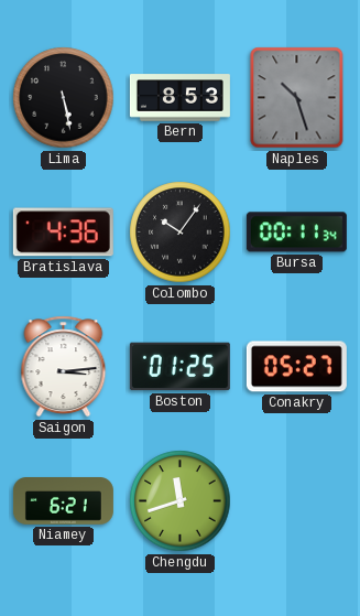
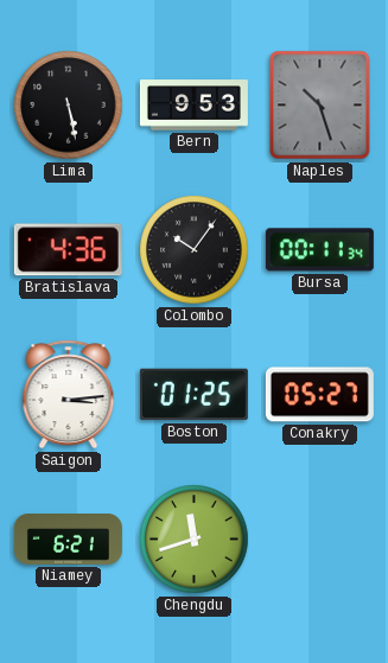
Bern: 8:53 -> 9:53
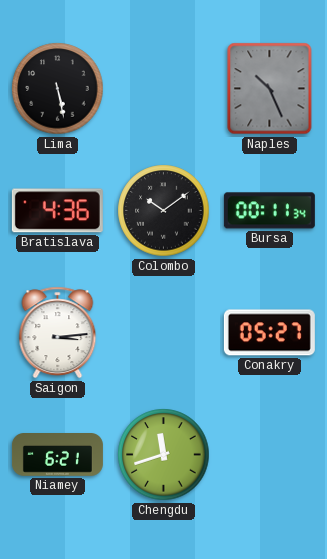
Bern: 9:53 -> none
Naples: 10:27 -> 10:26
Colombo: 10:06 -> 10:09
Boston: 01:25 -> none
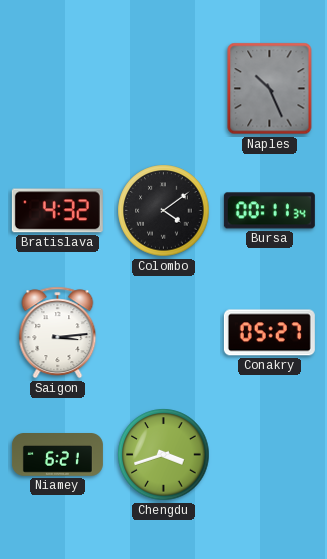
Lima: 5:28 -> none
Bratislava: 4:36 -> 4:32
Colombo: 10:09 -> 4:09
Chengdu: 11:42 -> 3:42
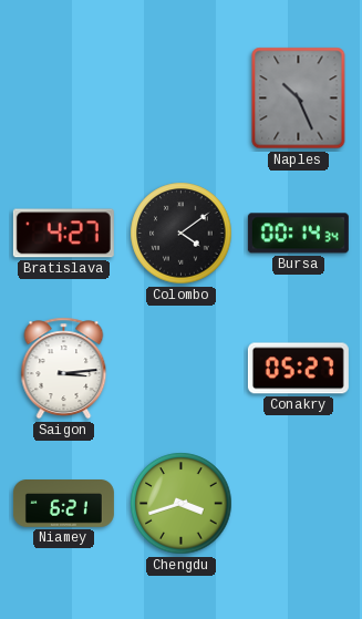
Bratislava: 4:32 -> 4:27
Bursa: 00:11 -> 00:14
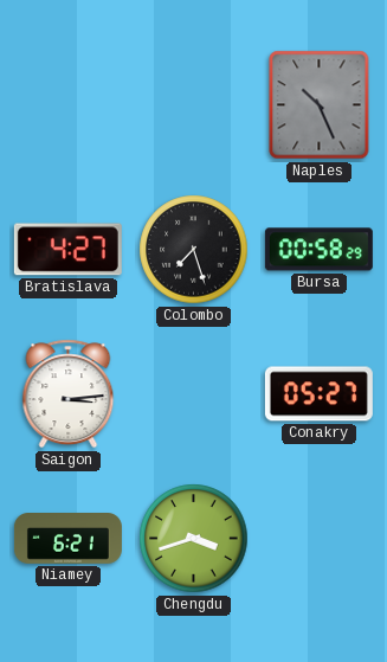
Colombo: 4:09 -> 7:27
Bursa: 00:14 -> 00:58
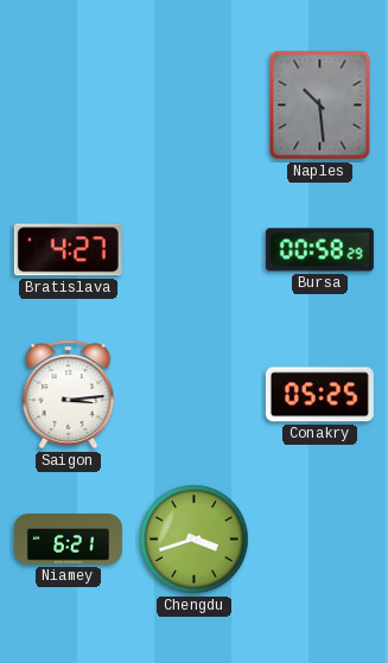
Naples: 10:26 -> 10:29
Colombo: 7:27 -> none
Conakry: 05:27 -> 05:25
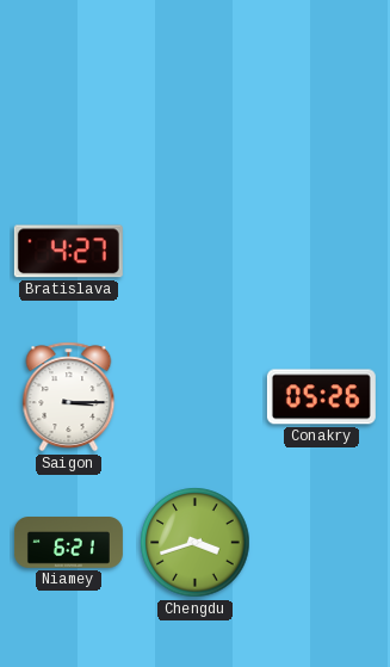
Naples: 10:29 -> none
Bursa: 00:58 -> none
Saigon: 3:14 -> 3:15
Conakry: 05:25 -> 05:26
